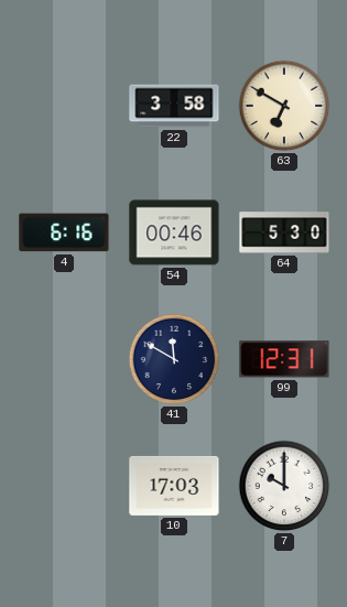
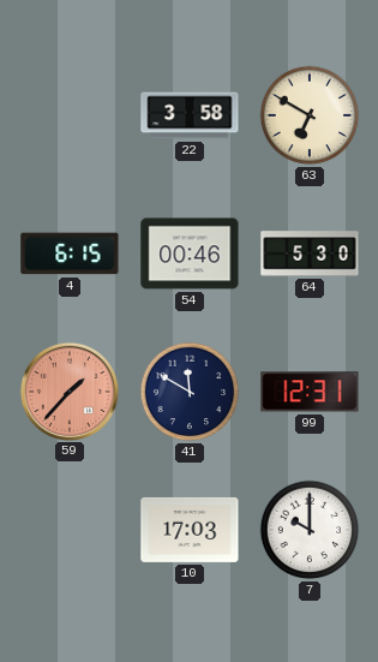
4: 6:16 -> 6:15
59: none -> 1:37
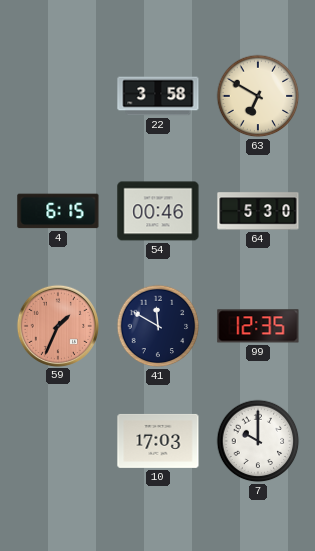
59: 1:37 -> 1:34
99: 12:31 -> 12:35
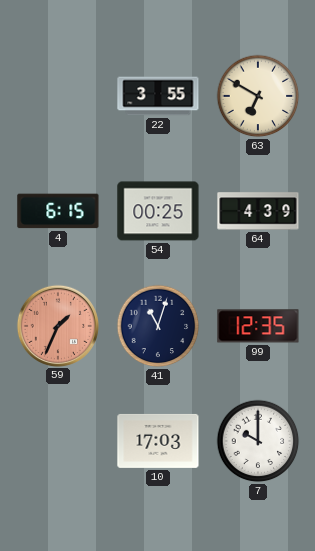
22: 3:58 -> 3:55
54: 00:46 -> 00:25
64: 5:30 -> 4:39
41: 11:50 -> 11:03
